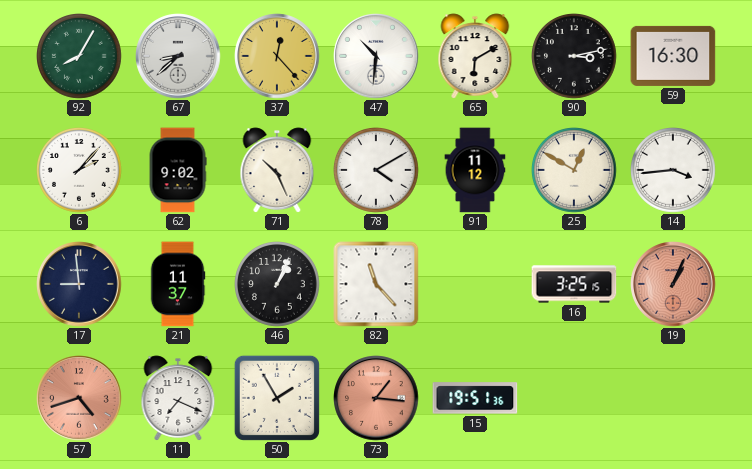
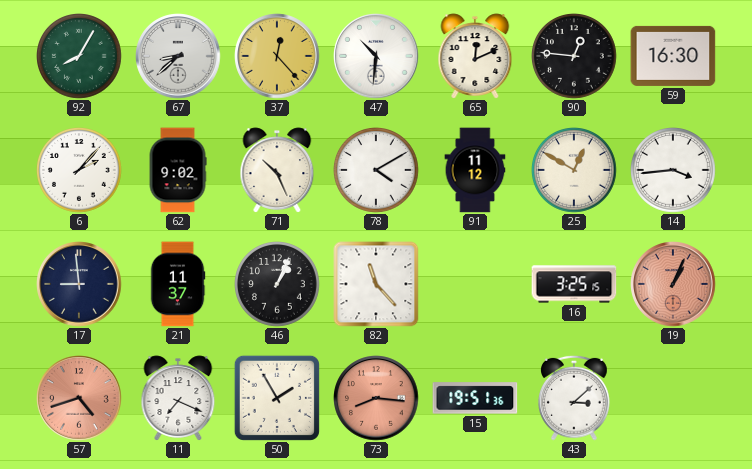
65: 6:10 -> 12:11
90: 3:13 -> 12:46
73: 1:16 -> 8:16
43: none -> 3:08
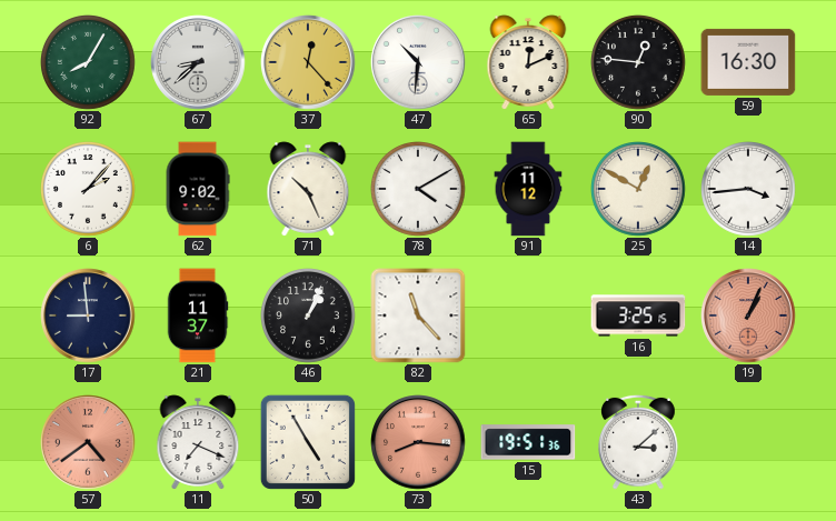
57: 4:42 -> 4:39
50: 1:55 -> 4:55
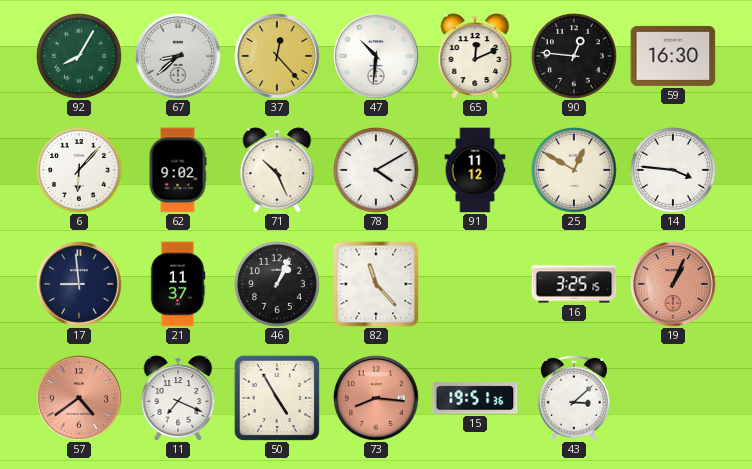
6: 2:07 -> 6:07
14: 3:44 -> 3:46
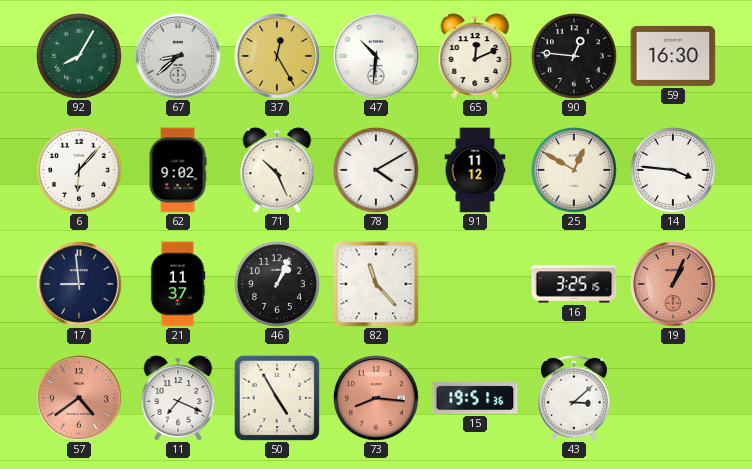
37: 12:23 -> 12:25
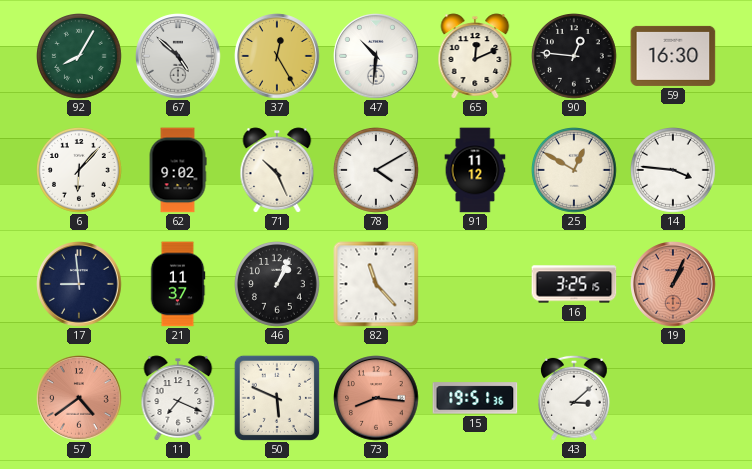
67: 8:38 -> 4:52
50: 4:55 -> 5:49
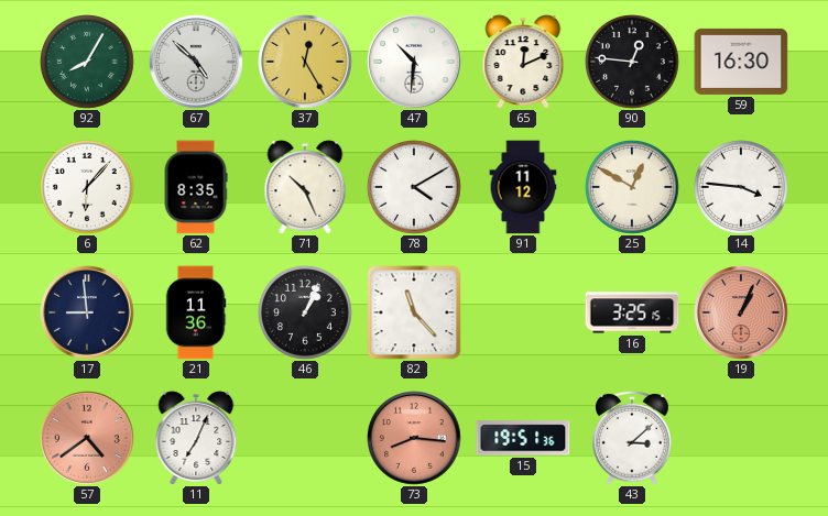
62: 9:02 -> 8:35
21: 11:37 -> 11:36
11: 7:19 -> 7:04
50: 5:49 -> none
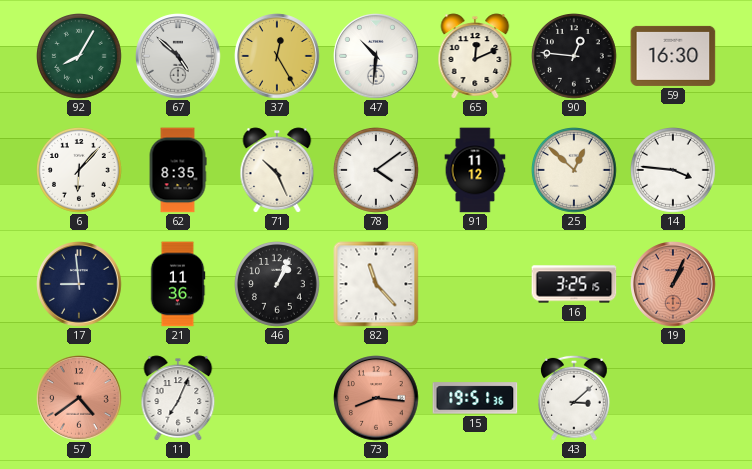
78: 4:10 -> 4:09
25: 12:50 -> 12:52
